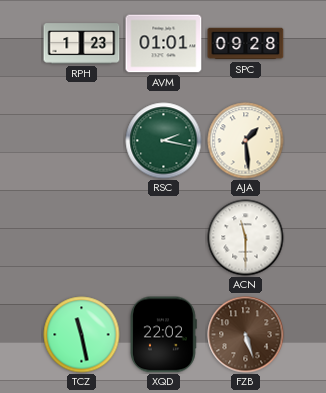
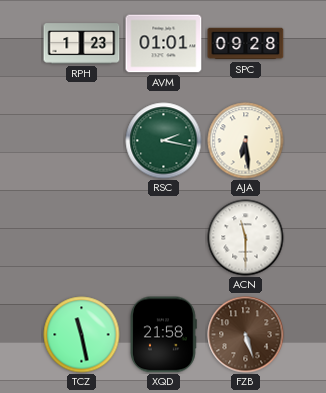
AJA: 1:29 -> 6:29
XQD: 22:02 -> 21:58
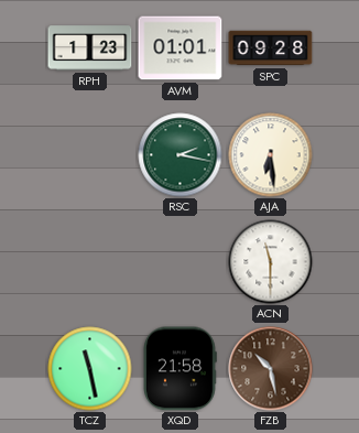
FZB: 5:27 -> 10:28
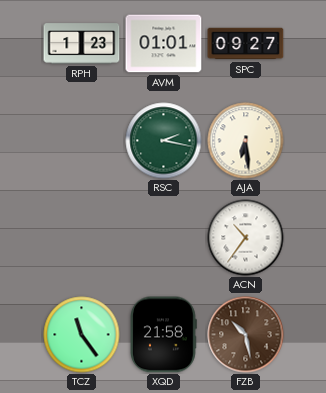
SPC: 09:28 -> 09:27
ACN: 11:30 -> 10:36
TCZ: 11:28 -> 11:24
